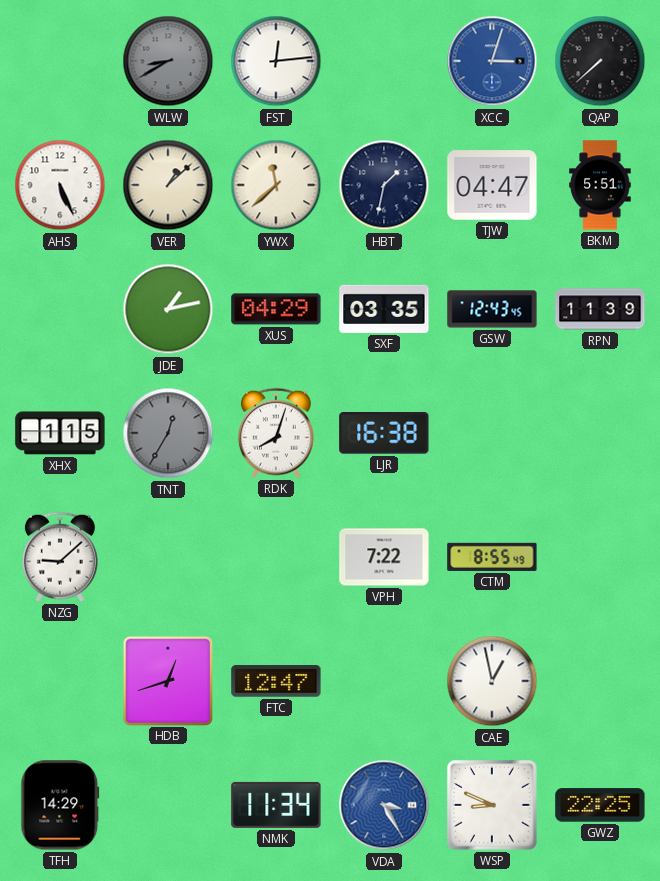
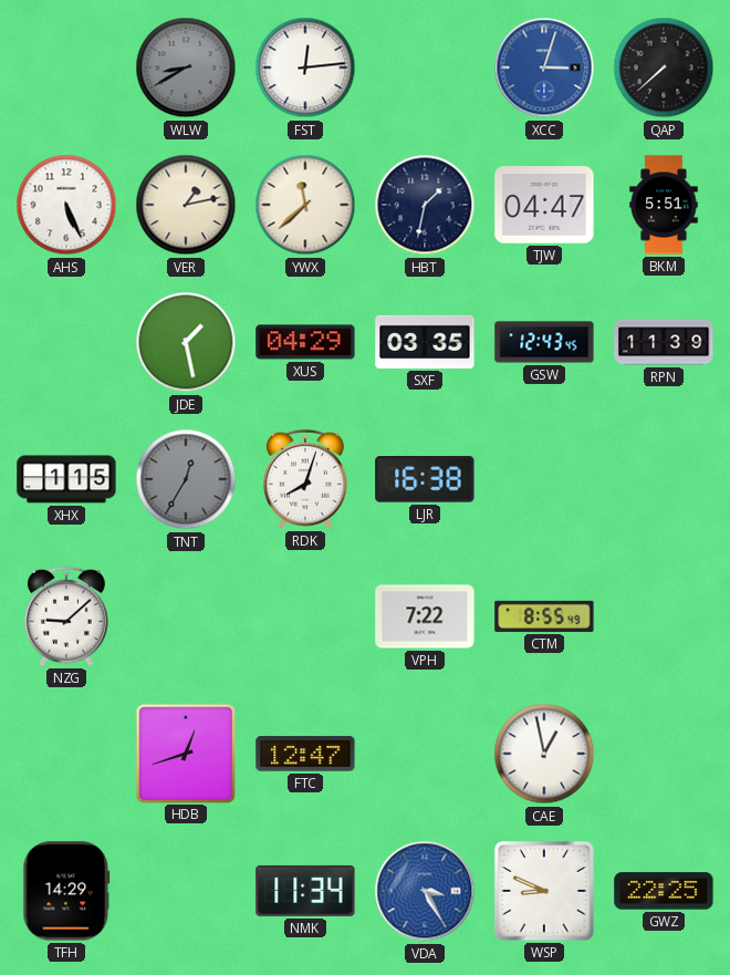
VER: 1:08 -> 1:13
JDE: 1:13 -> 1:28
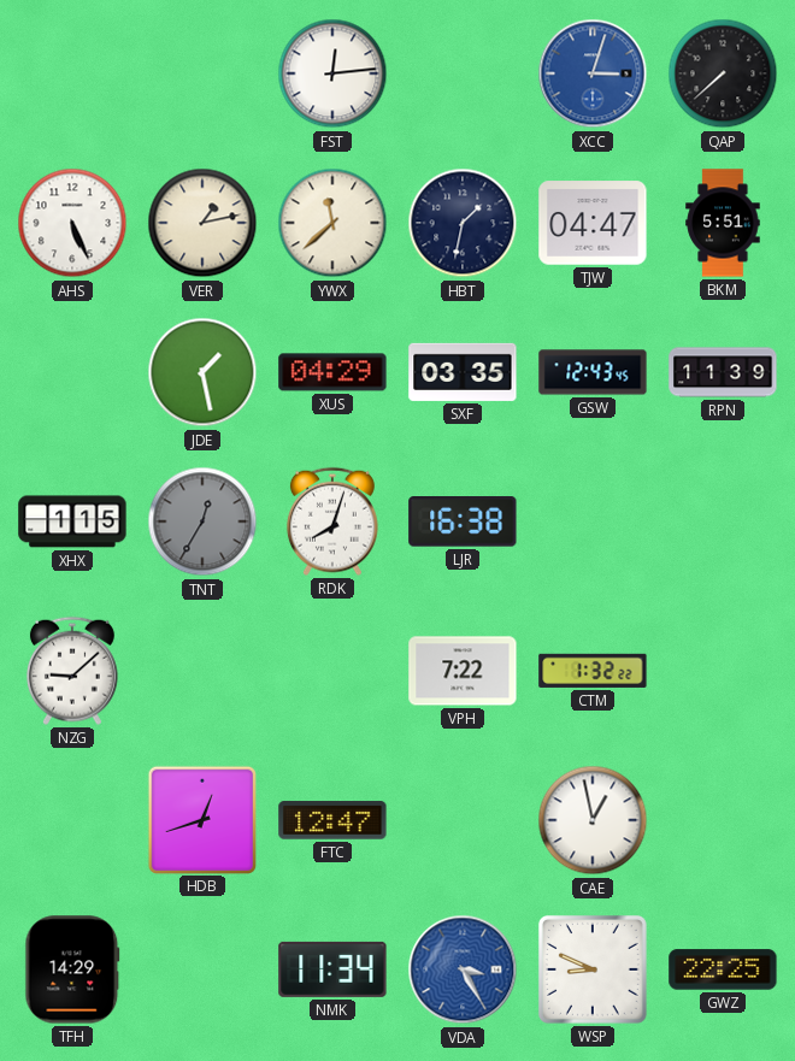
WLW: 8:40 -> none
CTM: 8:55 -> 1:32
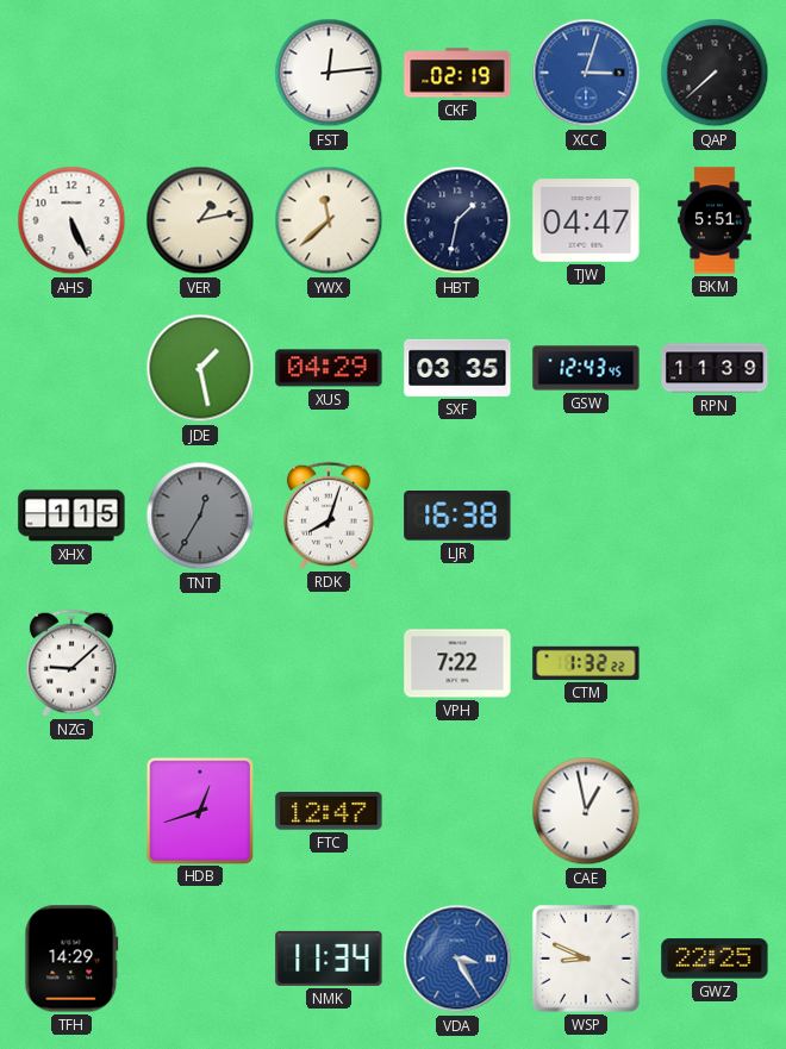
CKF: none -> 02:19
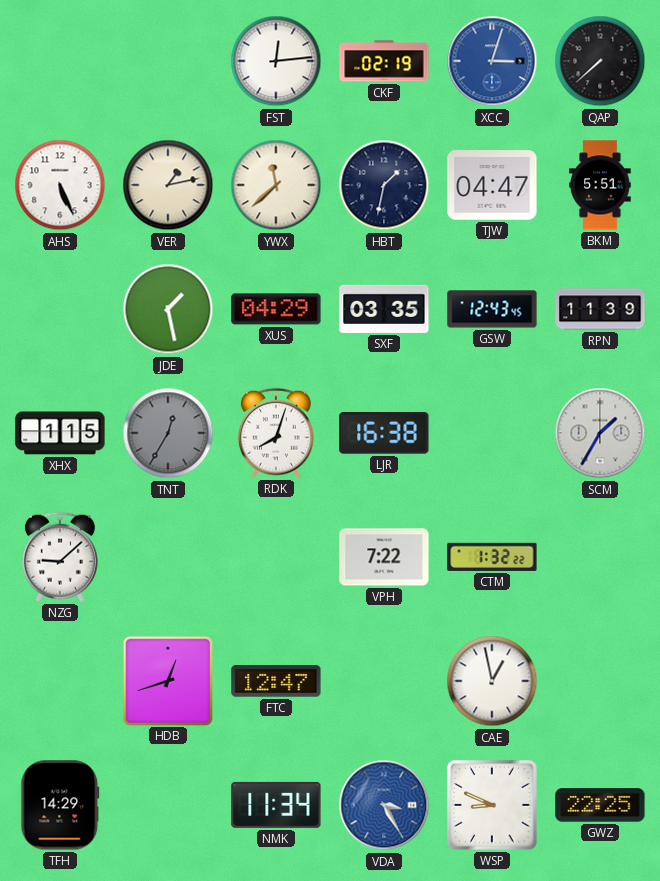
SCM: none -> 1:35
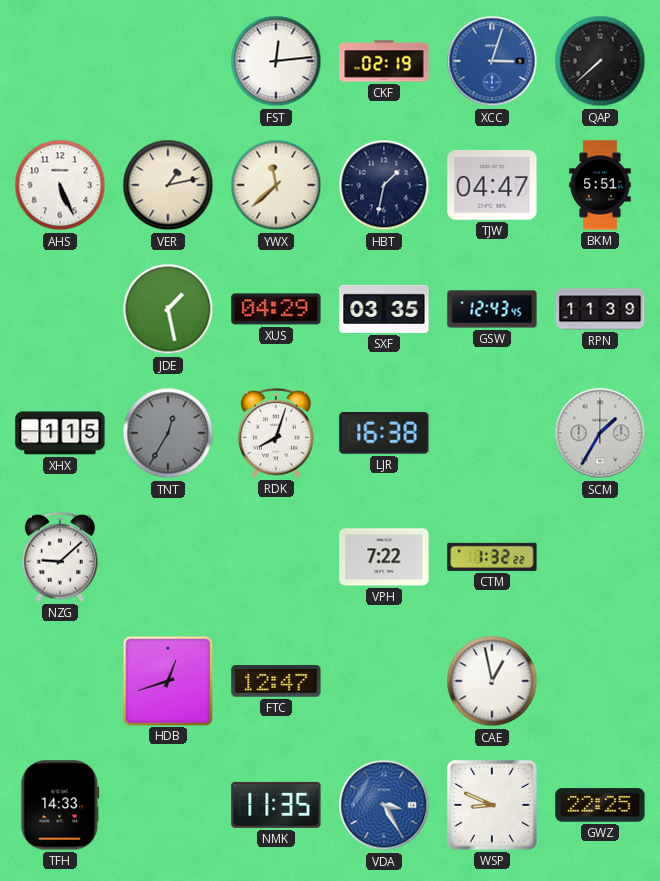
TFH: 14:29 -> 14:33
NMK: 11:34 -> 11:35
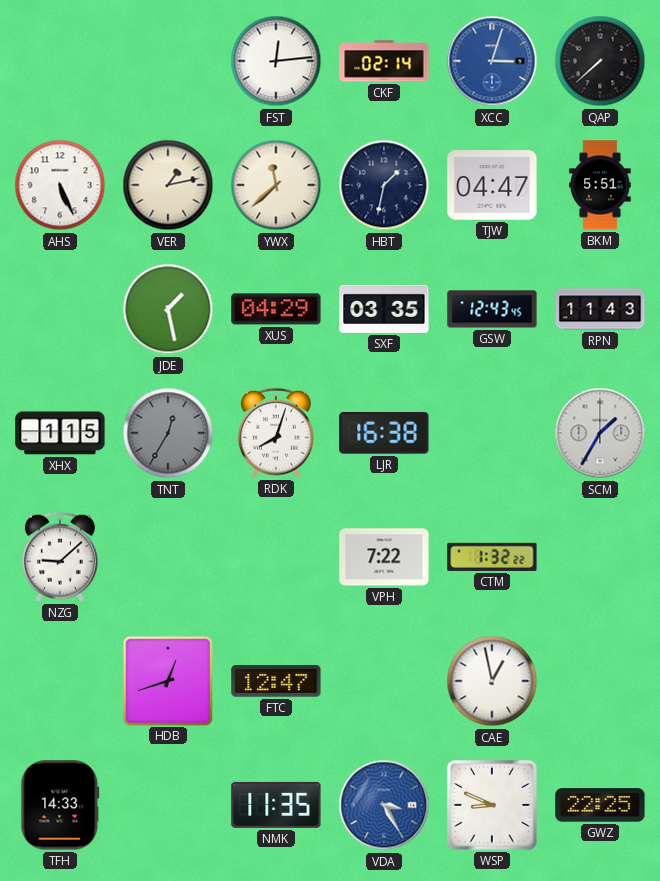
CKF: 02:19 -> 02:14
RPN: 11:39 -> 11:43
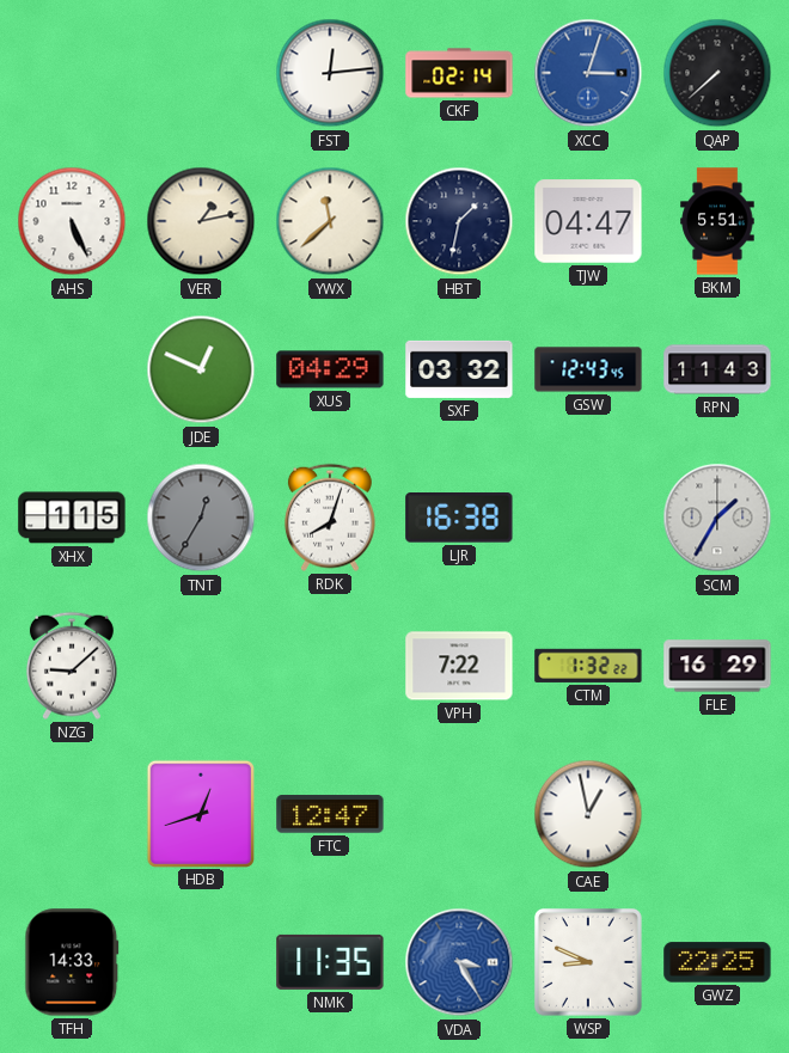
JDE: 1:28 -> 12:49
SXF: 03:35 -> 03:32
FLE: none -> 16:29
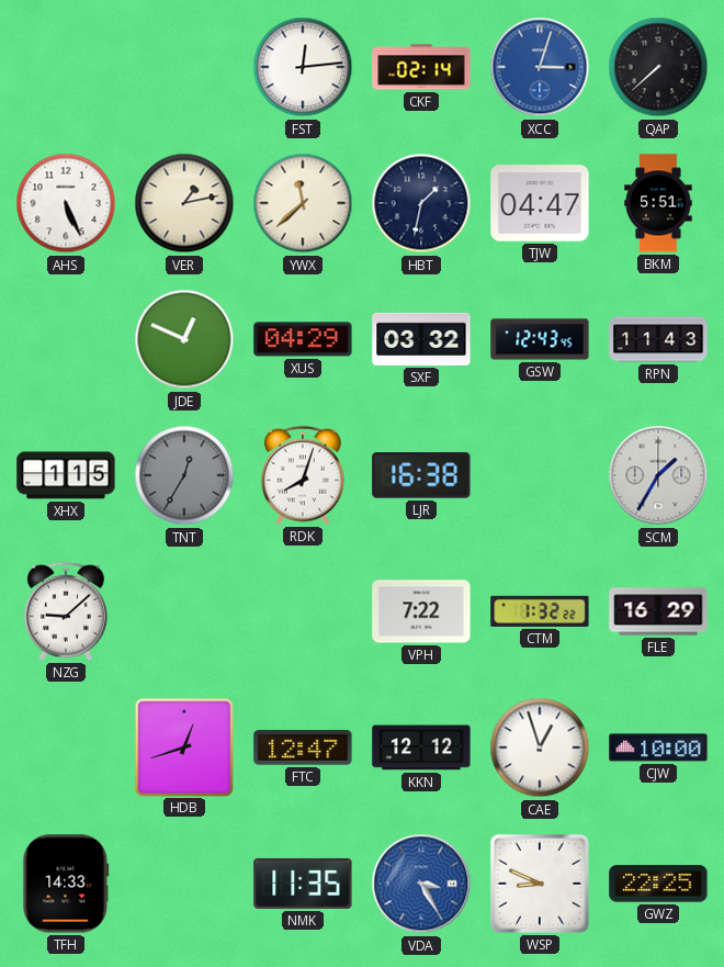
KKN: none -> 12:12
CAE: 12:58 -> 12:57
CJW: none -> 10:00
